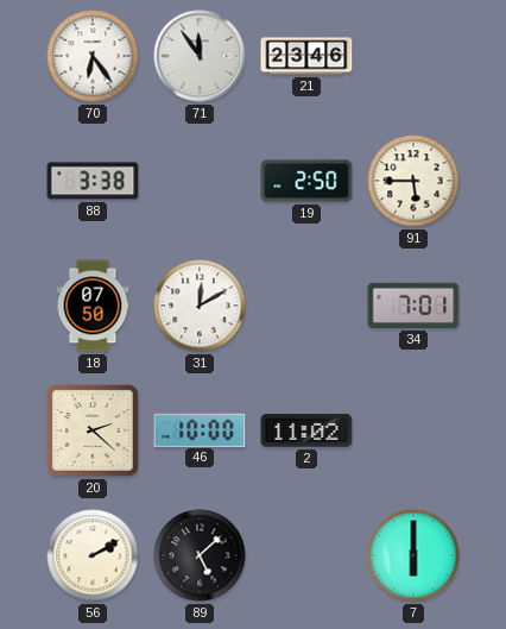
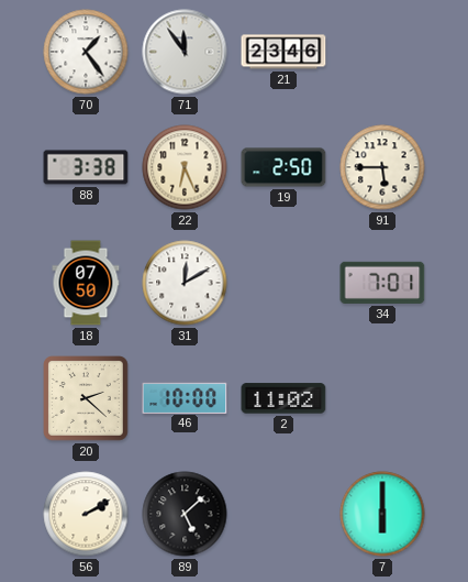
70: 6:24 -> 1:24
22: none -> 6:26
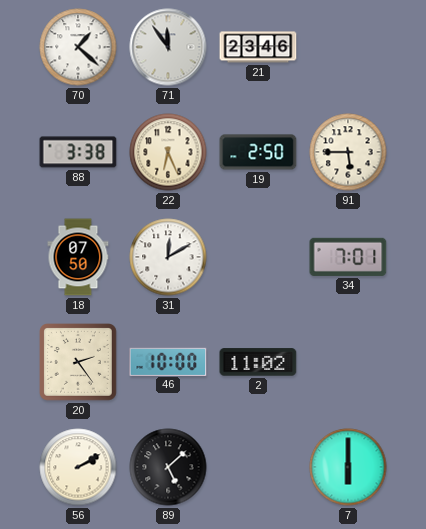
70: 1:24 -> 1:22
20: 2:22 -> 2:24
